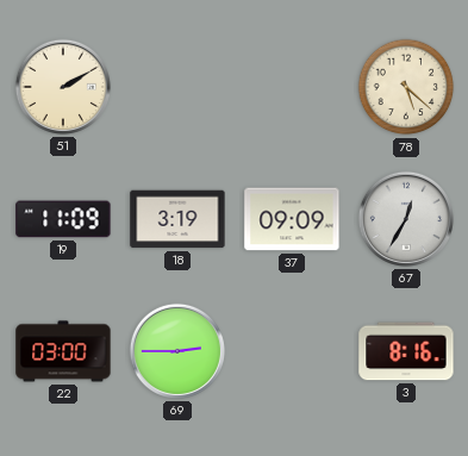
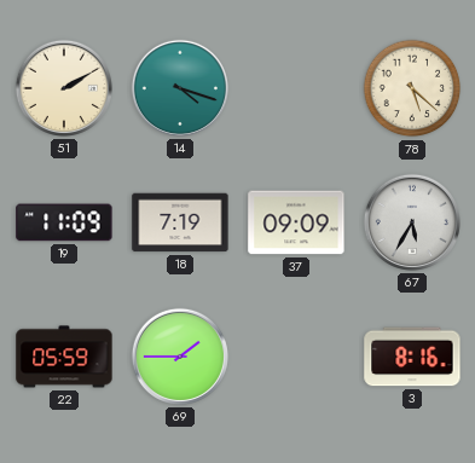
14: none -> 4:18
18: 3:19 -> 7:19
67: 12:35 -> 5:35
22: 03:00 -> 05:59
69: 2:45 -> 1:45
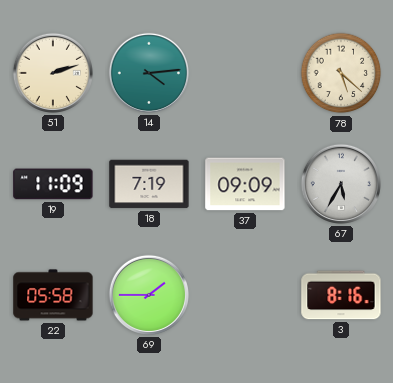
51: 2:10 -> 2:12
14: 4:18 -> 4:14
22: 05:59 -> 05:58
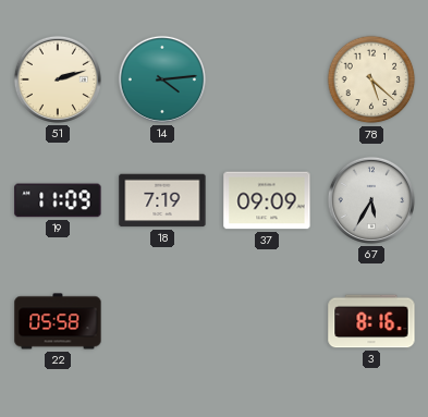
69: 1:45 -> none
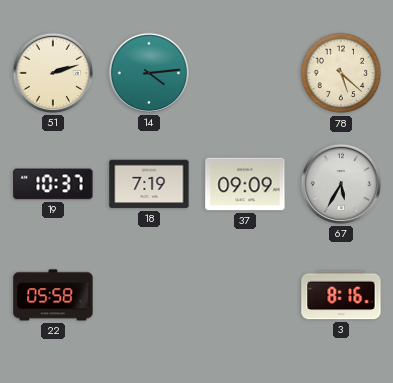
19: 11:09 -> 10:37
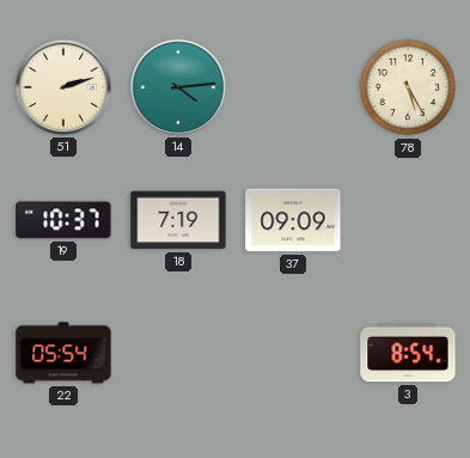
78: 5:22 -> 5:25
67: 5:35 -> none
22: 05:58 -> 05:54
3: 8:16 -> 8:54
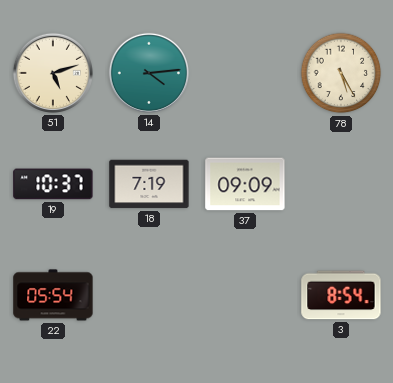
51: 2:12 -> 5:12
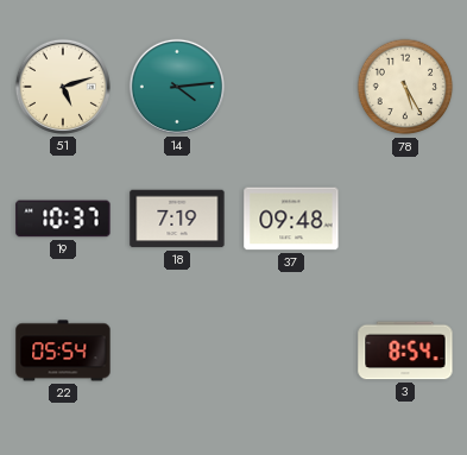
37: 09:09 -> 09:48
